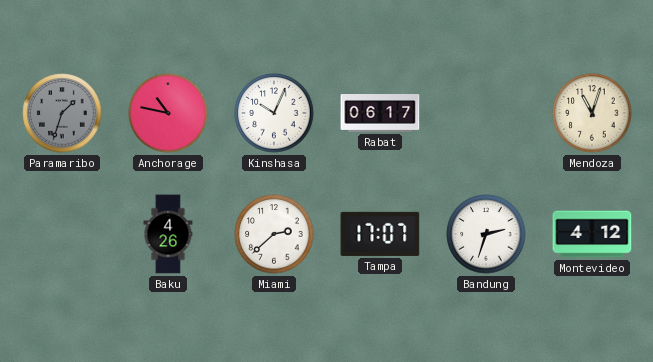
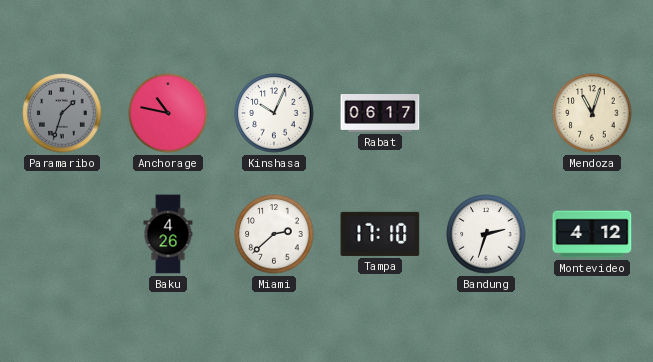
Tampa: 17:07 -> 17:10
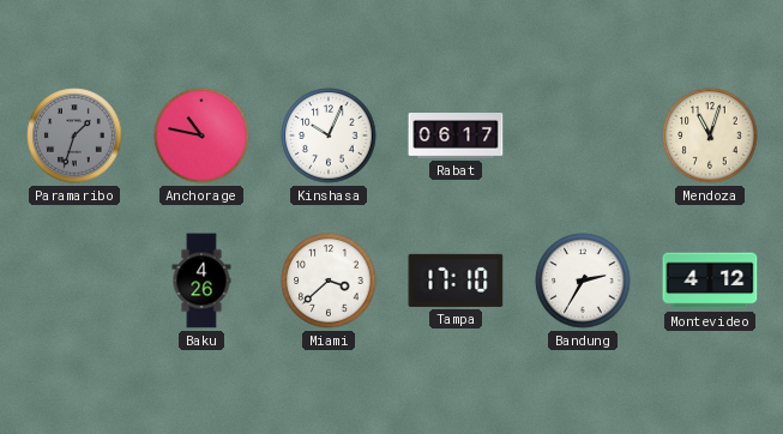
Miami: 2:38 -> 3:38
Bandung: 2:33 -> 2:35
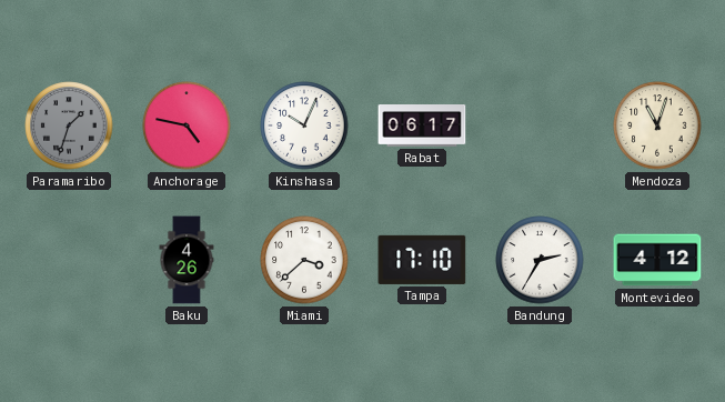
Anchorage: 10:47 -> 4:47
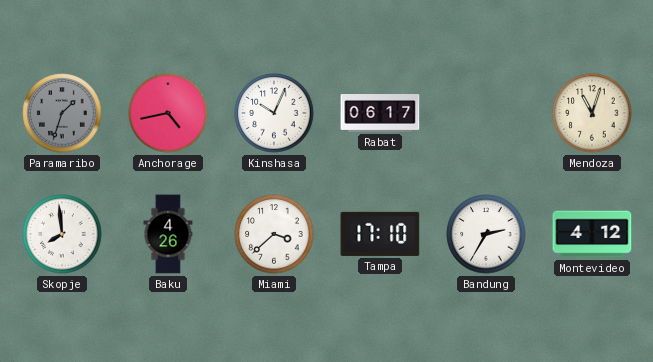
Anchorage: 4:47 -> 4:43
Skopje: none -> 7:59
